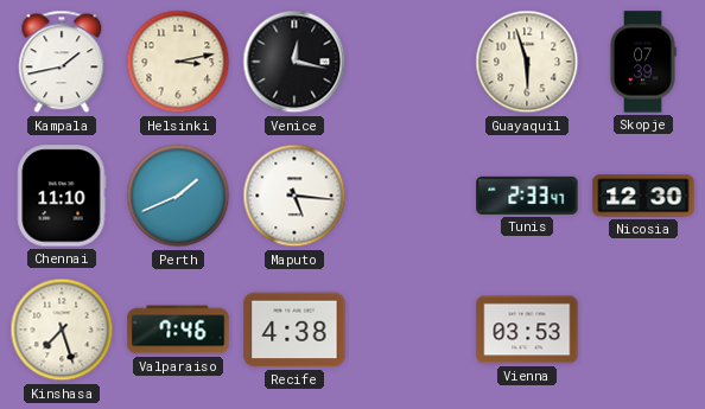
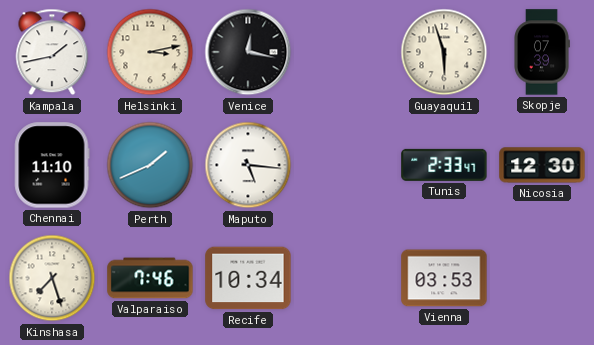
Recife: 4:38 -> 10:34
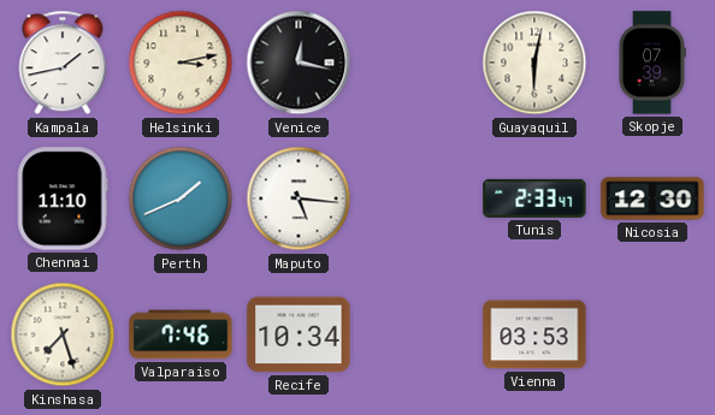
Guayaquil: 5:57 -> 6:02
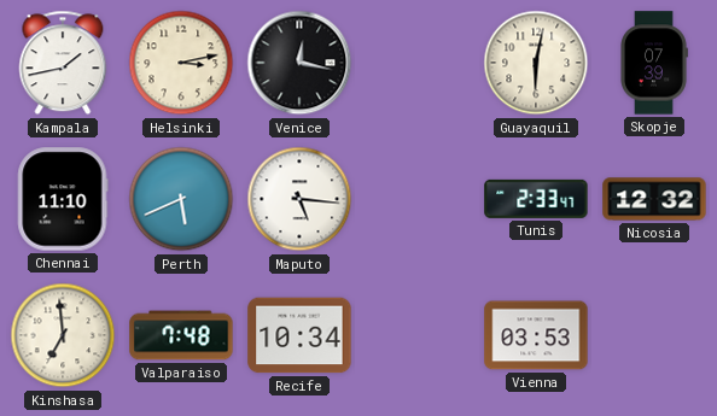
Perth: 1:41 -> 5:41
Nicosia: 12:30 -> 12:32
Kinshasa: 7:27 -> 6:59
Valparaiso: 7:46 -> 7:48
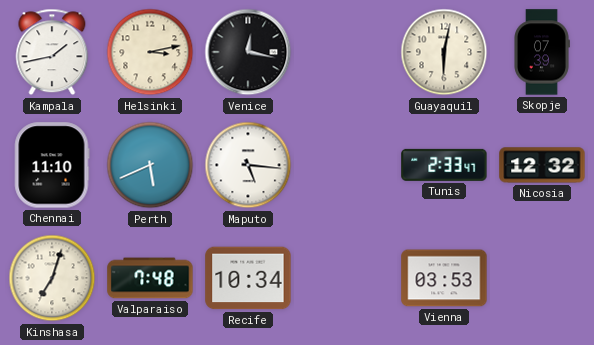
Kinshasa: 6:59 -> 7:03
